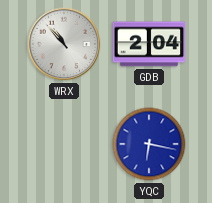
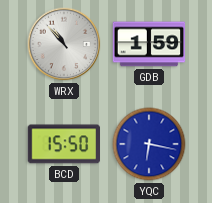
GDB: 2:04 -> 1:59
BCD: none -> 15:50
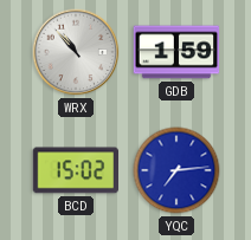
BCD: 15:50 -> 15:02
YQC: 6:17 -> 7:14
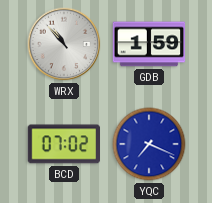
BCD: 15:02 -> 07:02
YQC: 7:14 -> 7:19
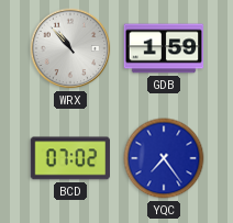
YQC: 7:19 -> 7:24
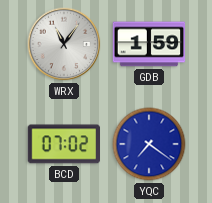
WRX: 10:53 -> 11:06
YQC: 7:24 -> 7:21
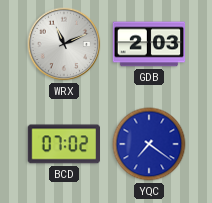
WRX: 11:06 -> 11:11
GDB: 1:59 -> 2:03
